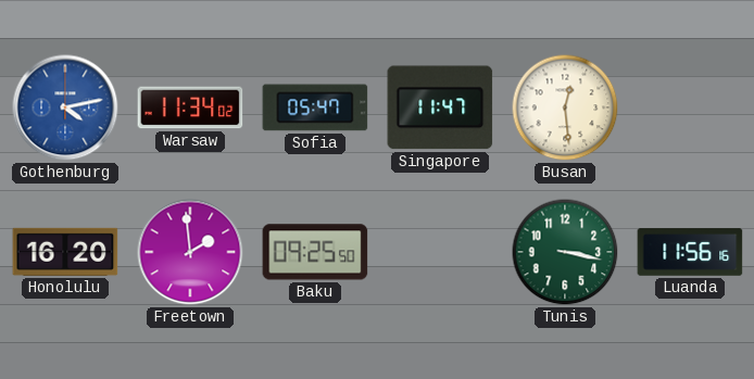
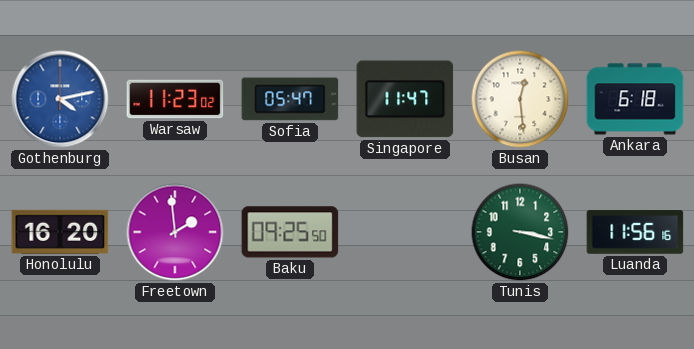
Warsaw: 11:34 -> 11:23
Ankara: none -> 6:18
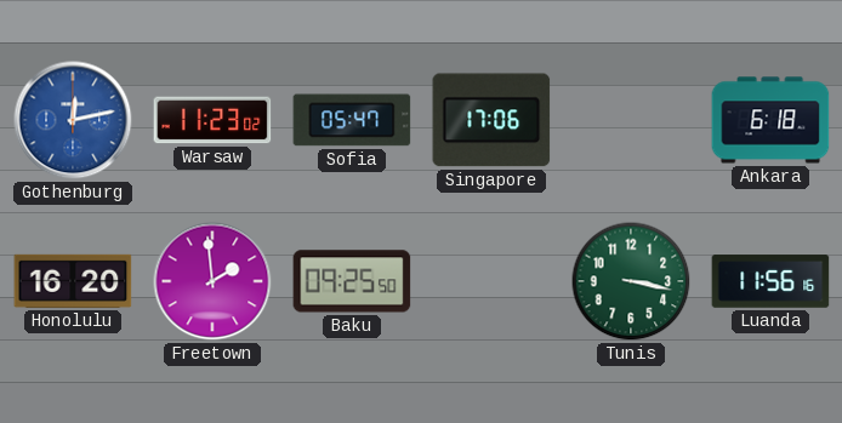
Gothenburg: 4:13 -> 12:13
Singapore: 11:47 -> 17:06
Busan: 12:29 -> none
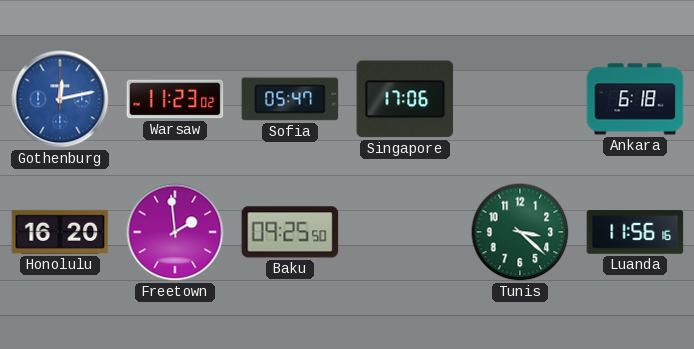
Tunis: 3:17 -> 3:22
